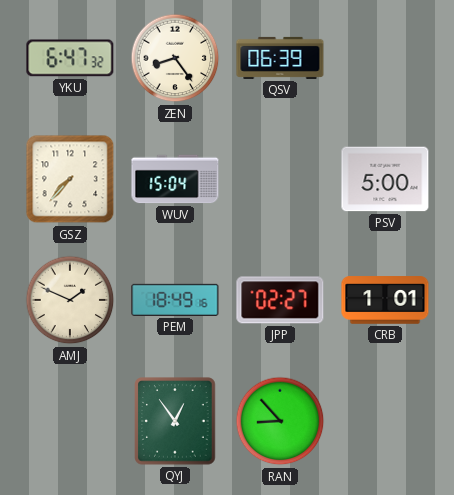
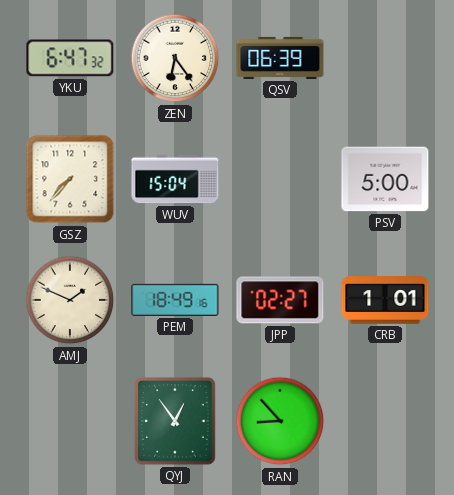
ZEN: 8:24 -> 6:24
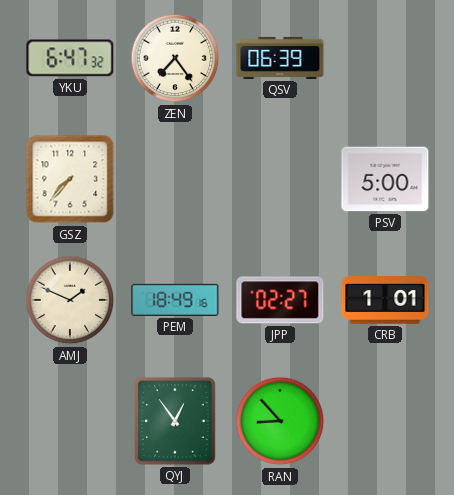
ZEN: 6:24 -> 7:24
WUV: 15:04 -> none
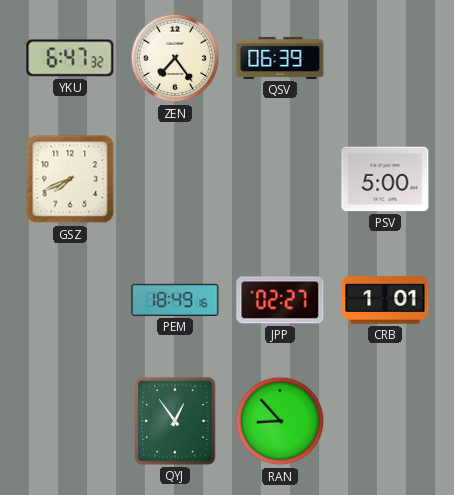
GSZ: 7:37 -> 7:41
AMJ: 1:49 -> none
